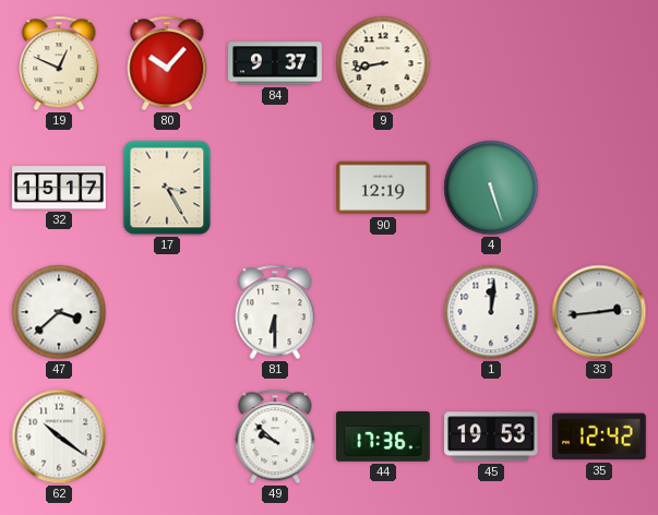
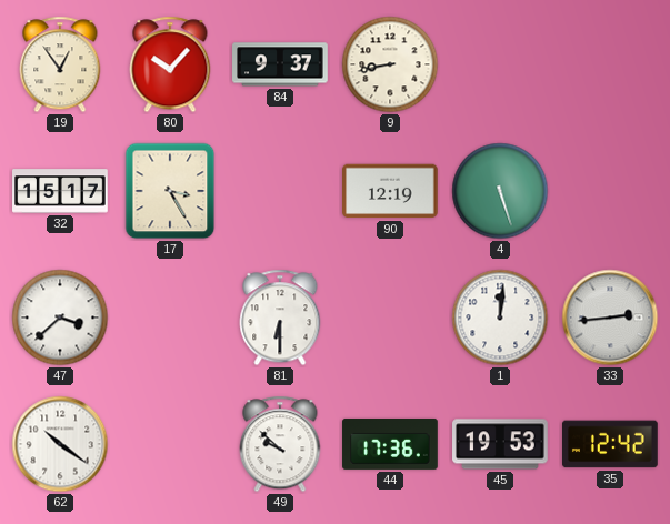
19: 12:49 -> 12:54
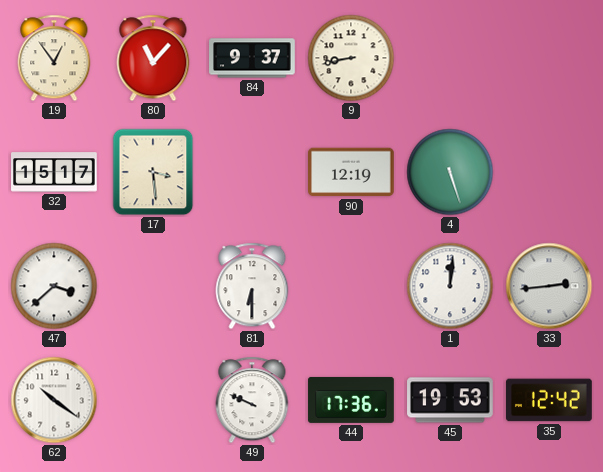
80: 10:07 -> 11:07
17: 3:25 -> 3:29
49: 9:52 -> 9:49
